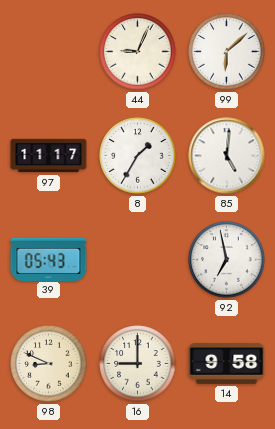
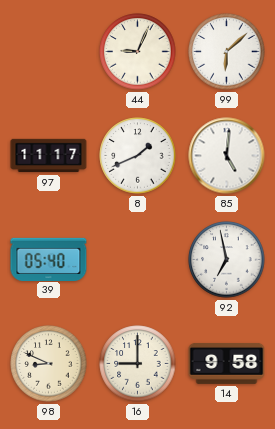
8: 1:35 -> 1:41
39: 05:43 -> 05:40
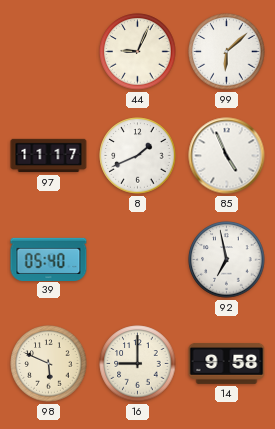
85: 5:01 -> 4:56
98: 8:49 -> 5:49
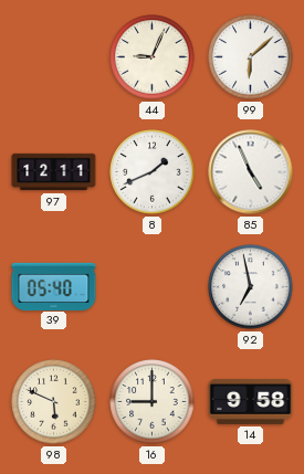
97: 11:17 -> 12:11
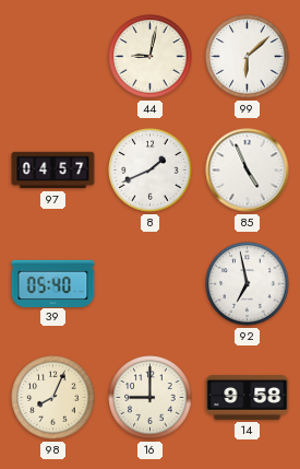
44: 9:04 -> 9:02
97: 12:11 -> 04:57
98: 5:49 -> 8:04
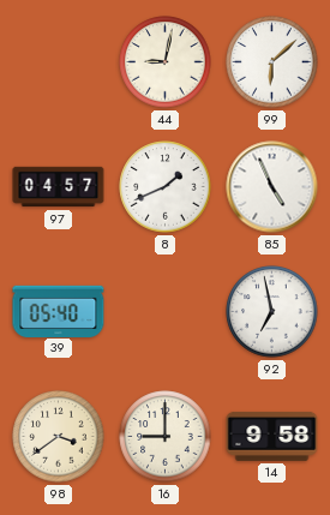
98: 8:04 -> 3:39
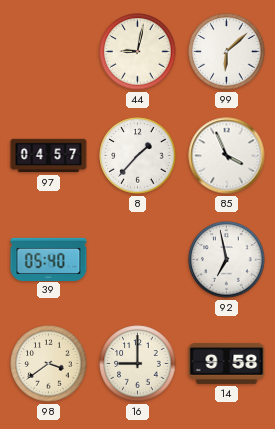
8: 1:41 -> 1:37
85: 4:56 -> 3:56
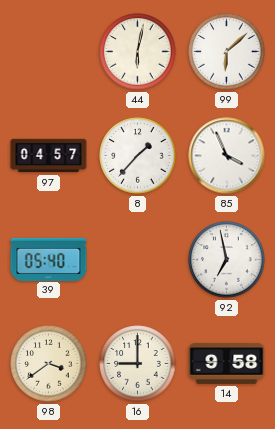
44: 9:02 -> 6:02
